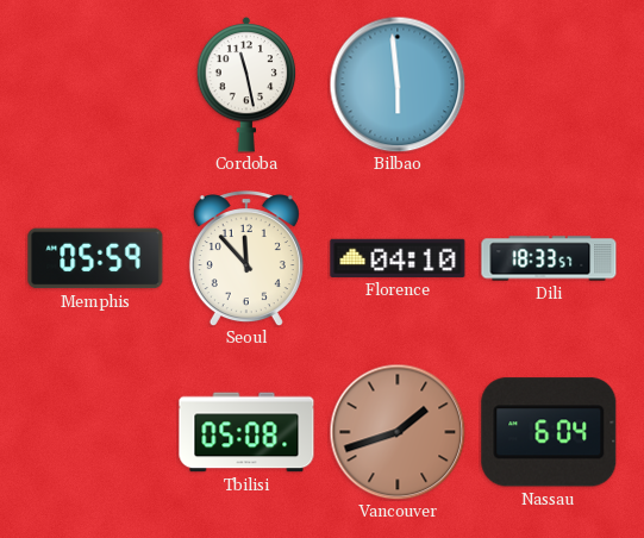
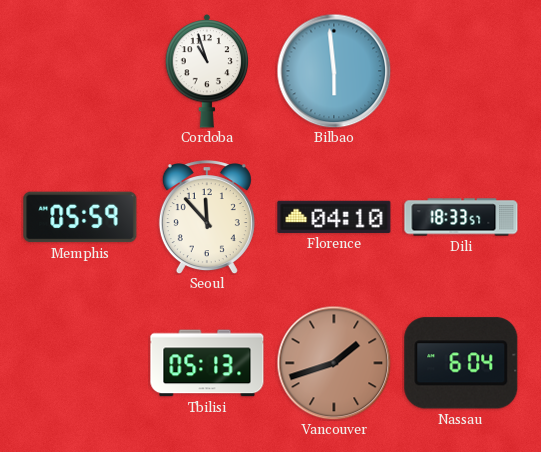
Cordoba: 11:28 -> 10:57
Tbilisi: 05:08 -> 05:13
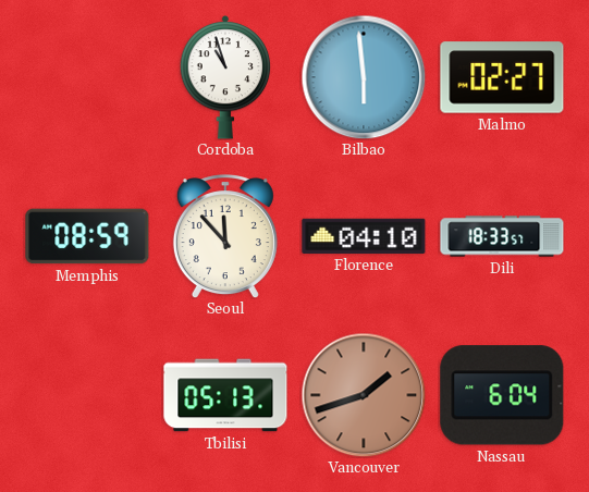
Malmo: none -> 02:27
Memphis: 05:59 -> 08:59
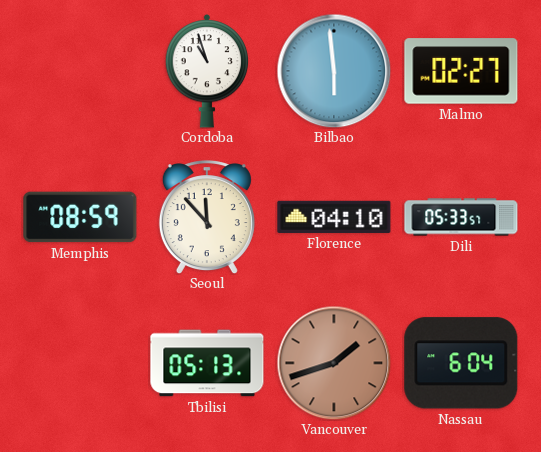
Dili: 18:33 -> 05:33
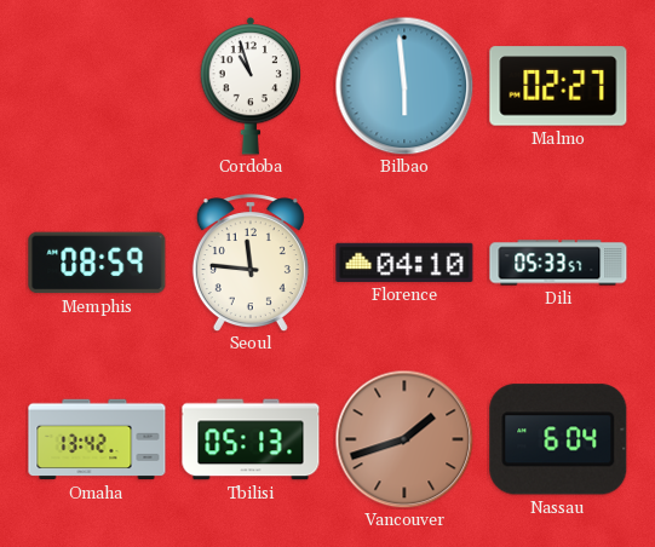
Seoul: 11:53 -> 11:46
Omaha: none -> 13:42
